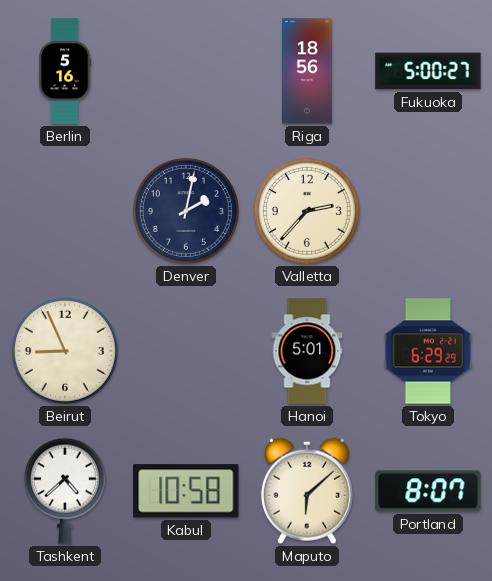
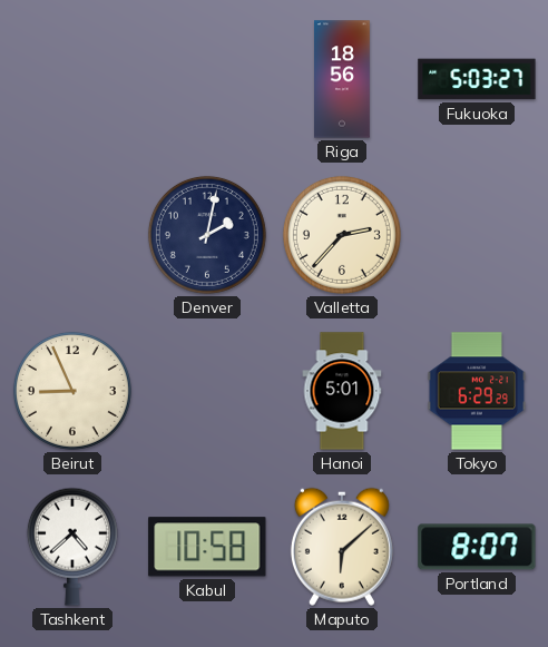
Berlin: 5:16 -> none
Fukuoka: 5:00 -> 5:03
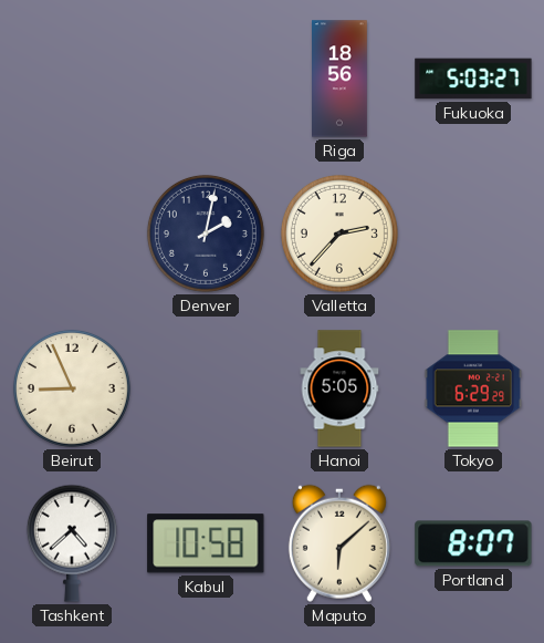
Hanoi: 5:01 -> 5:05
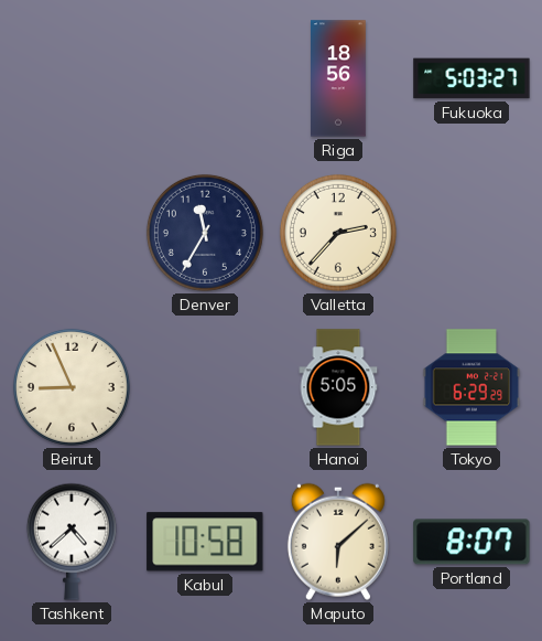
Denver: 2:02 -> 11:35
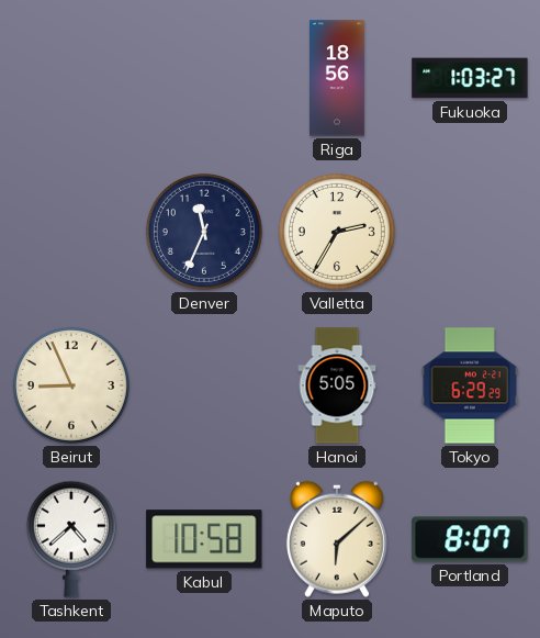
Fukuoka: 5:03 -> 1:03
Denver: 11:35 -> 11:34
Valletta: 2:37 -> 2:35
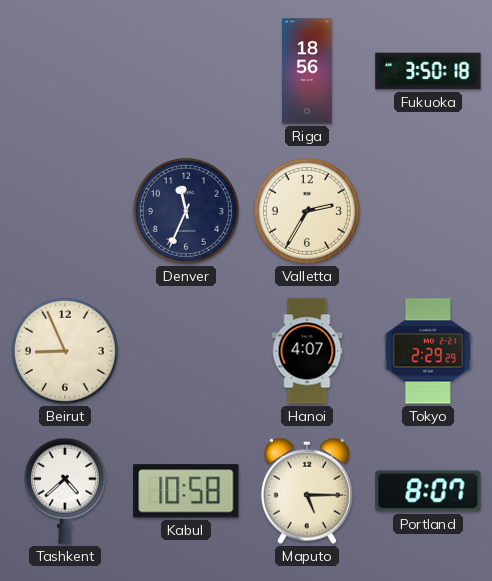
Fukuoka: 1:03 -> 3:50
Hanoi: 5:05 -> 4:07
Tokyo: 6:29 -> 2:29
Maputo: 6:08 -> 5:15
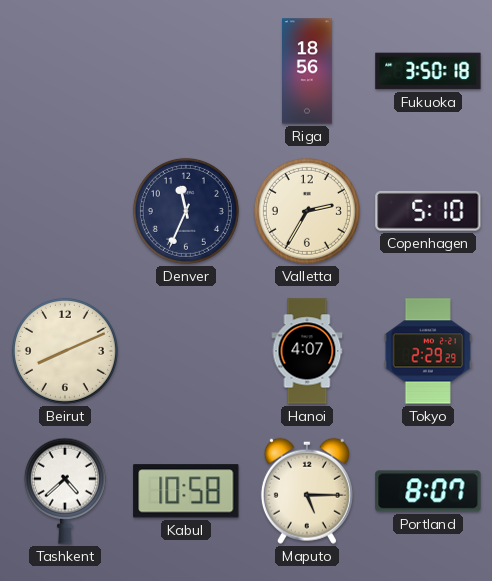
Copenhagen: none -> 5:10
Beirut: 8:56 -> 8:11
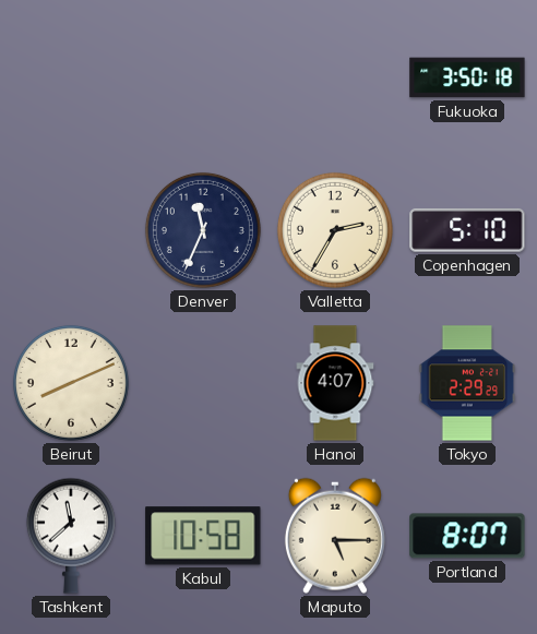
Riga: 18:56 -> none
Tashkent: 4:38 -> 11:38
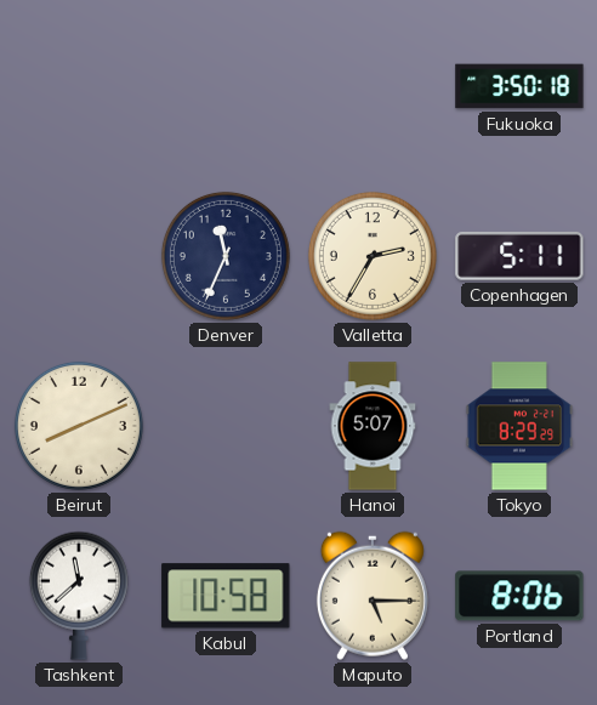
Copenhagen: 5:10 -> 5:11
Hanoi: 4:07 -> 5:07
Tokyo: 2:29 -> 8:29
Portland: 8:07 -> 8:06
